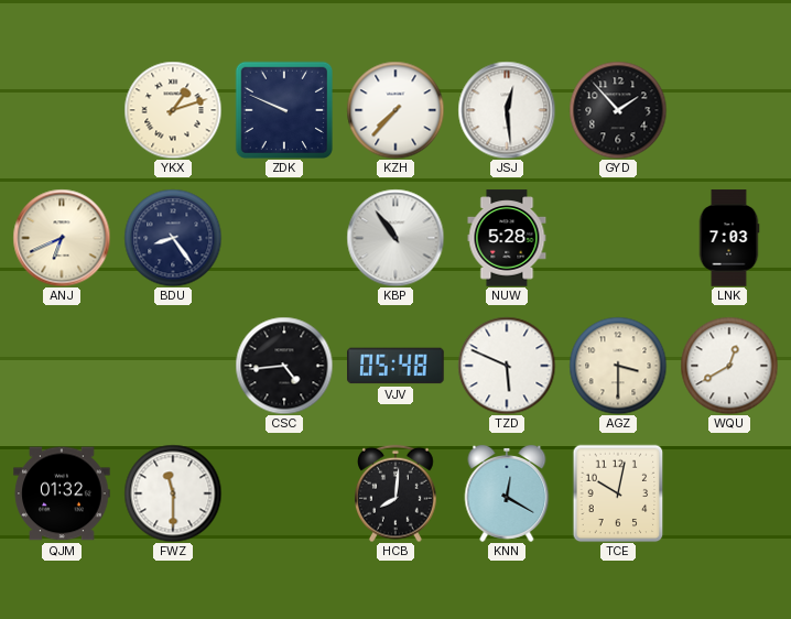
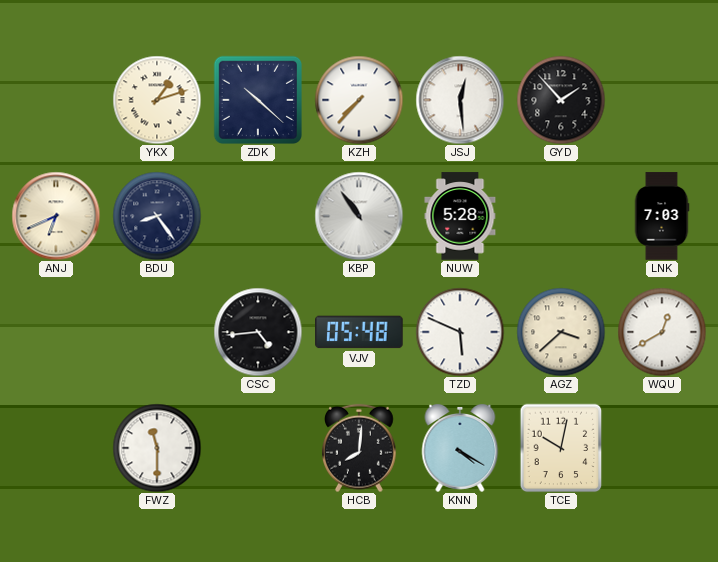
ZDK: 9:49 -> 10:22
AGZ: 3:30 -> 3:38
QJM: 01:32 -> none
KNN: 12:20 -> 4:20
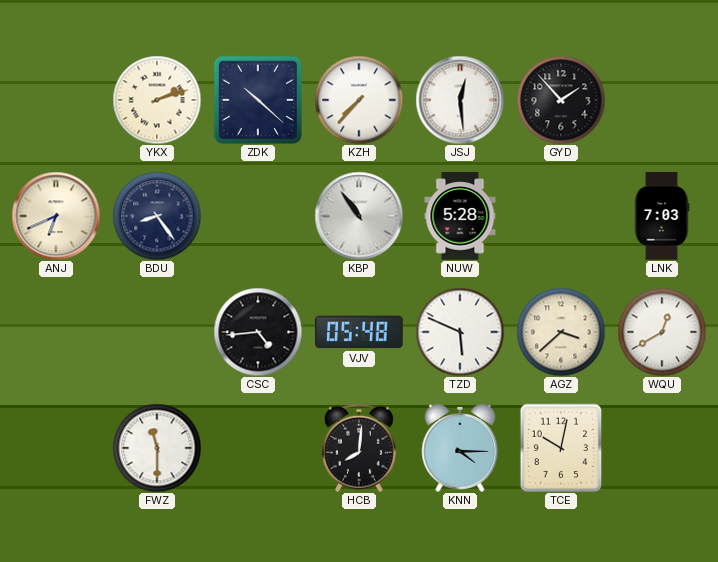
YKX: 1:12 -> 2:12
KNN: 4:20 -> 4:15
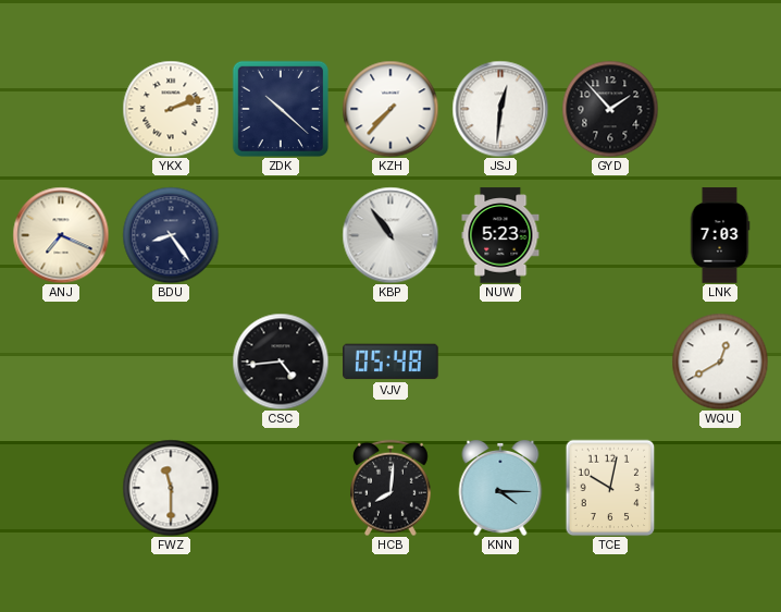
JSJ: 12:29 -> 12:31
ANJ: 6:41 -> 7:19
NUW: 5:28 -> 5:23
TZD: 5:49 -> none
AGZ: 3:38 -> none
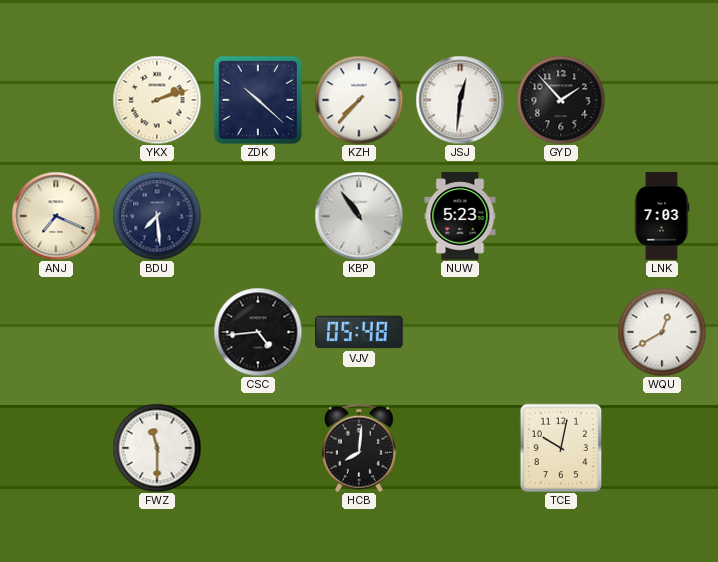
BDU: 8:24 -> 7:29
KNN: 4:15 -> none
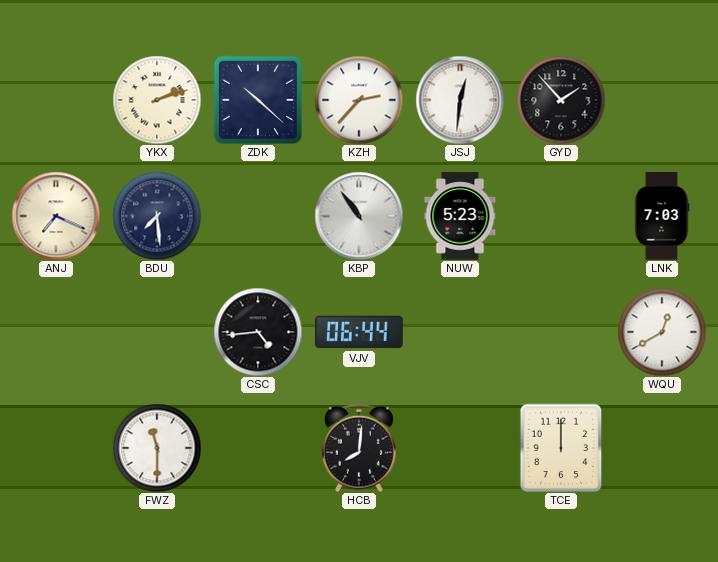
KZH: 7:37 -> 2:37
VJV: 05:48 -> 06:44
TCE: 10:02 -> 12:00
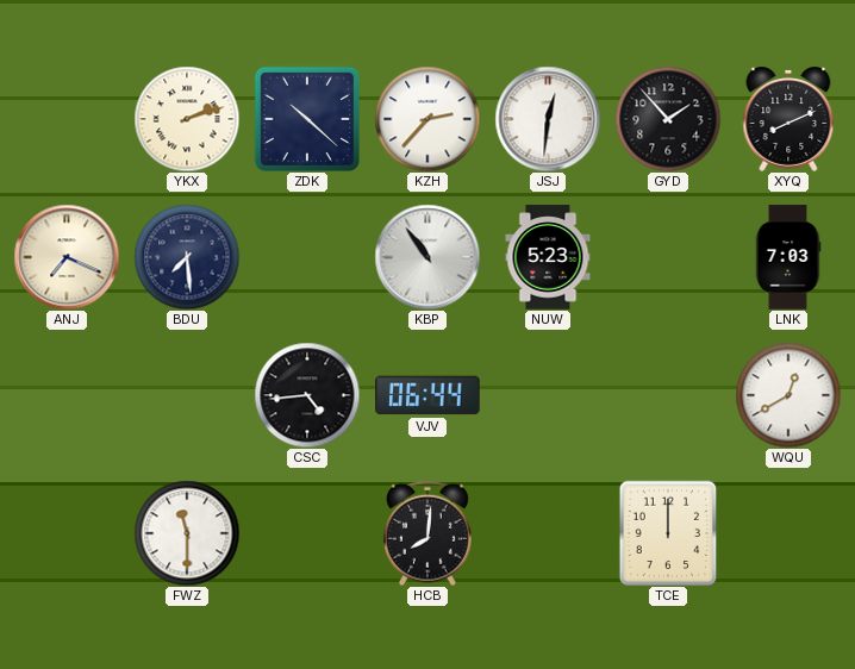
XYQ: none -> 8:11
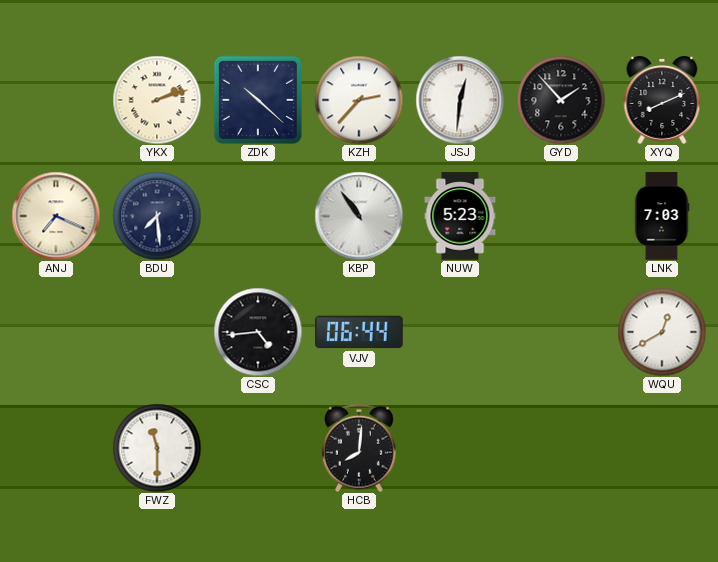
TCE: 12:00 -> none
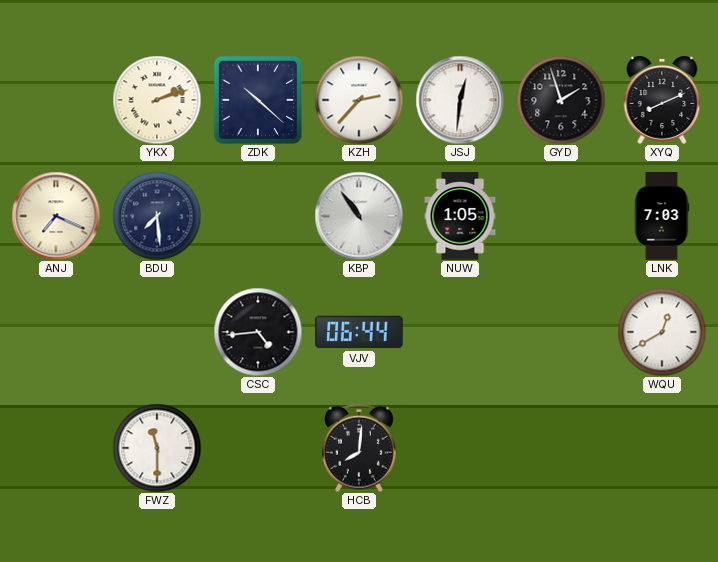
GYD: 1:53 -> 1:57
NUW: 5:23 -> 1:05
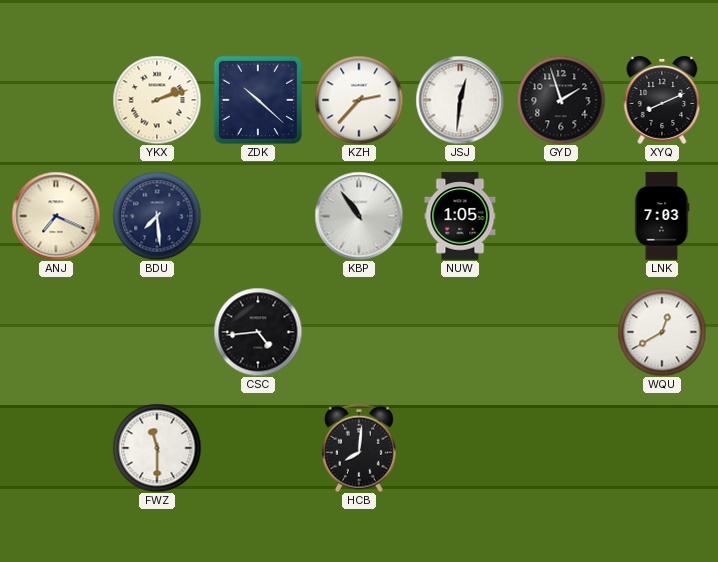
VJV: 06:44 -> none
